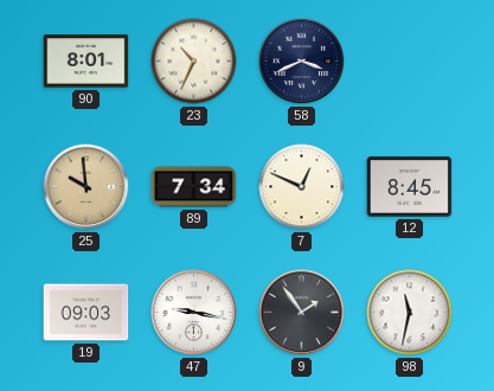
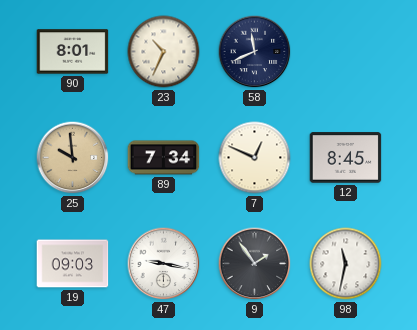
58: 3:41 -> 11:41
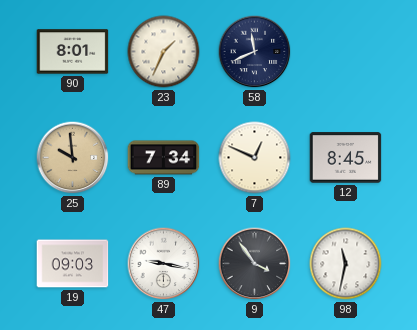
23: 10:34 -> 1:34
9: 1:54 -> 3:54
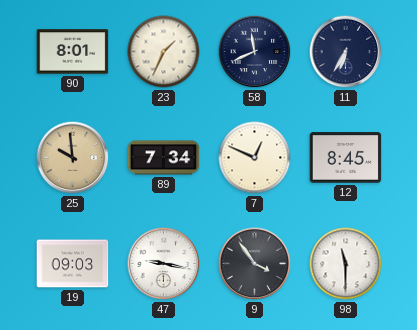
11: none -> 6:35
98: 11:32 -> 11:30
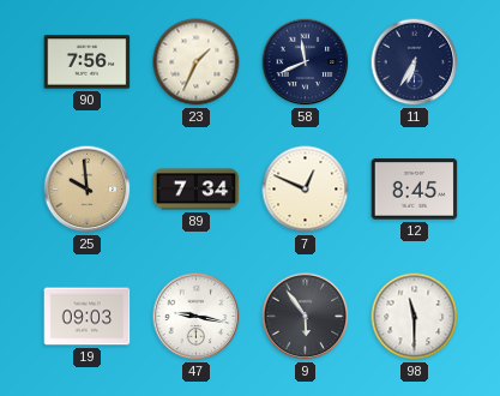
90: 8:01 -> 7:56
9: 3:54 -> 5:54
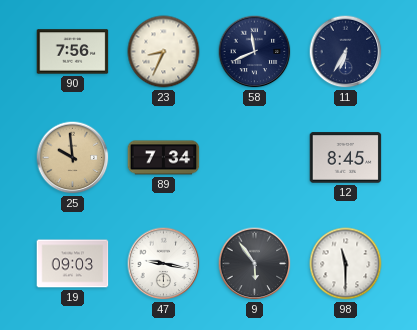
23: 1:34 -> 8:34
7: 12:49 -> none
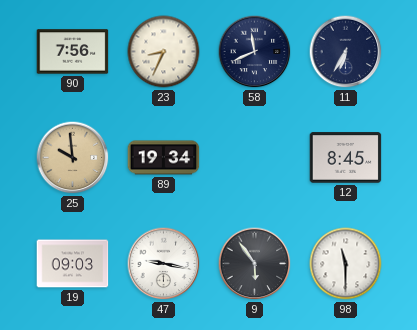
89: 7:34 -> 19:34
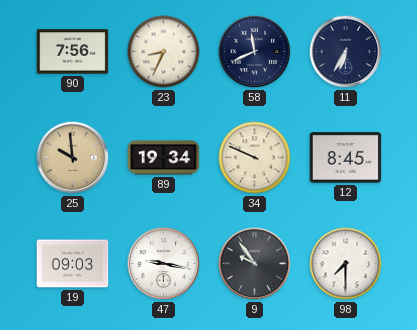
34: none -> 9:49
9: 5:54 -> 9:54
98: 11:30 -> 7:30
